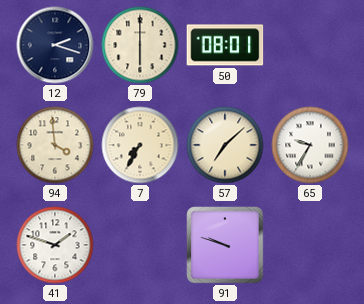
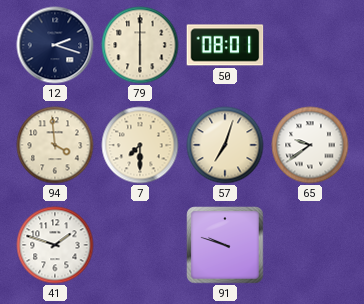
7: 7:35 -> 7:30
57: 7:08 -> 7:03
65: 9:35 -> 9:39
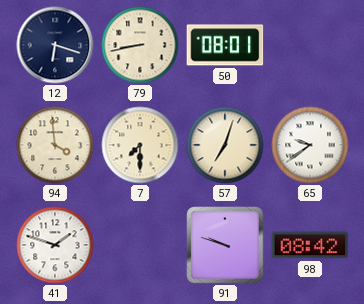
12: 2:18 -> 6:18
79: 6:00 -> 8:43
98: none -> 08:42
